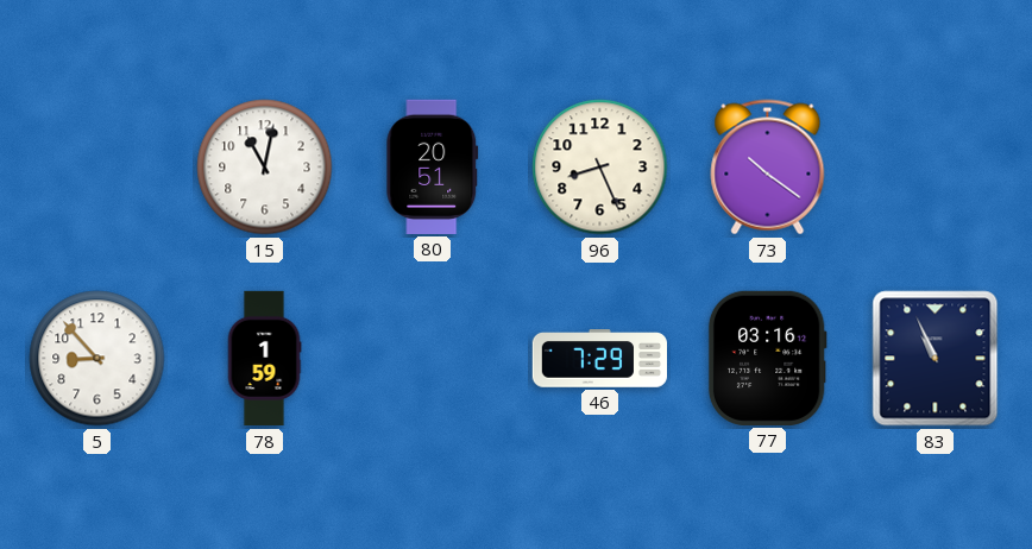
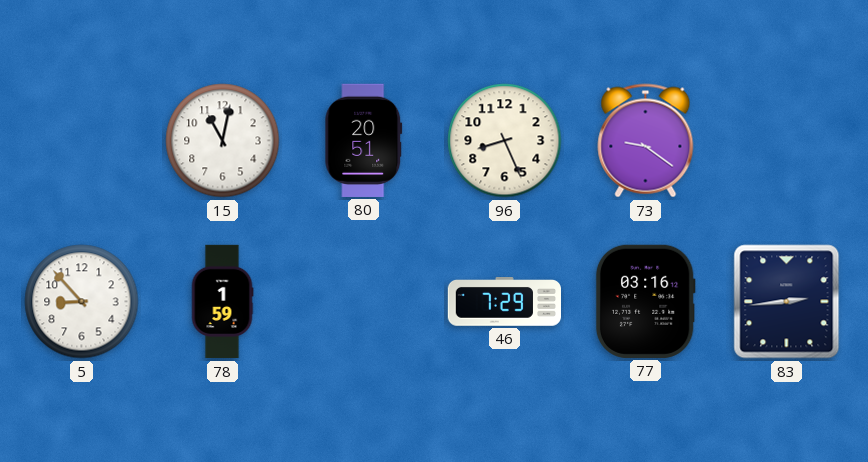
73: 10:21 -> 9:21
83: 10:56 -> 2:44
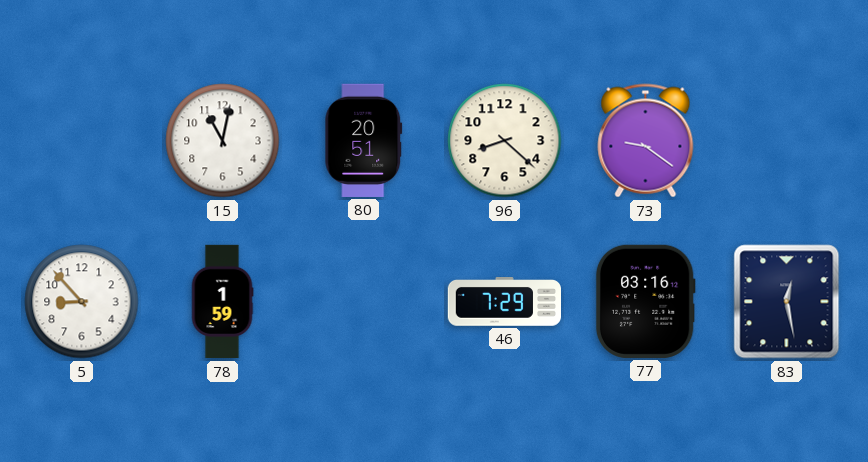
96: 8:26 -> 8:22
83: 2:44 -> 12:28
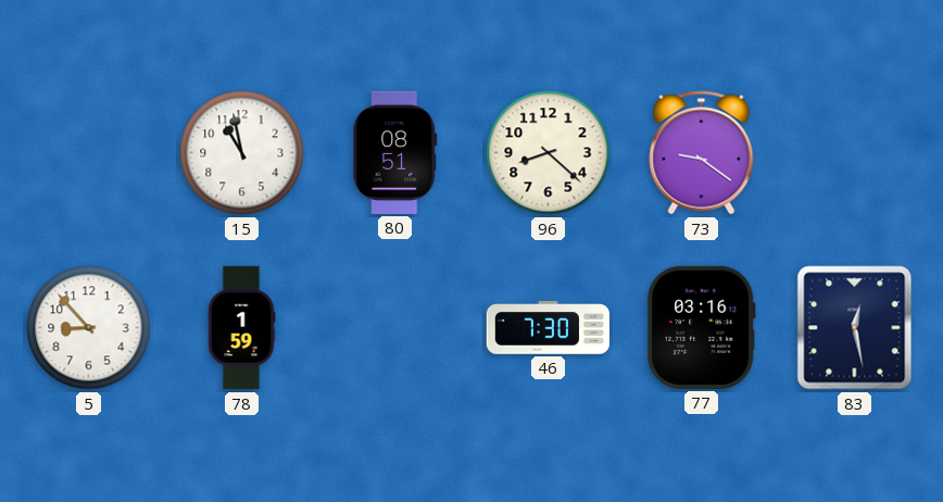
15: 11:02 -> 10:58
80: 20:51 -> 08:51
46: 7:29 -> 7:30
